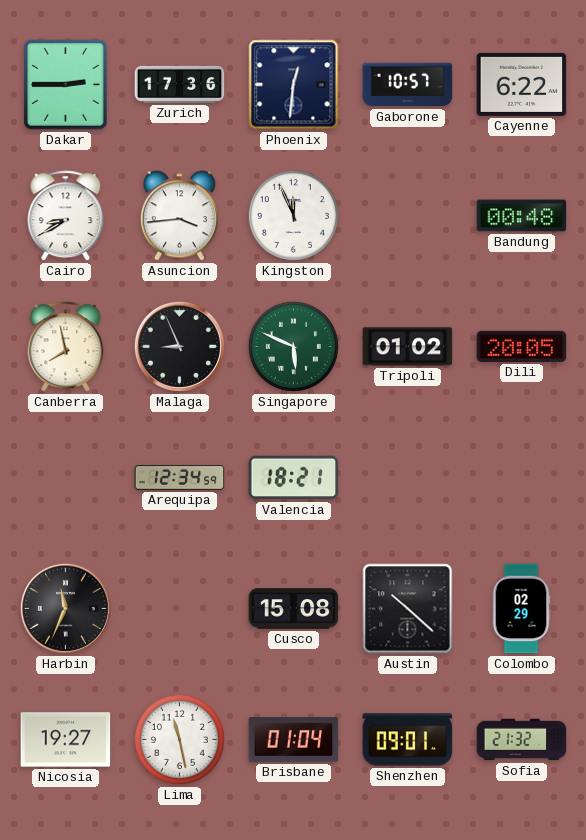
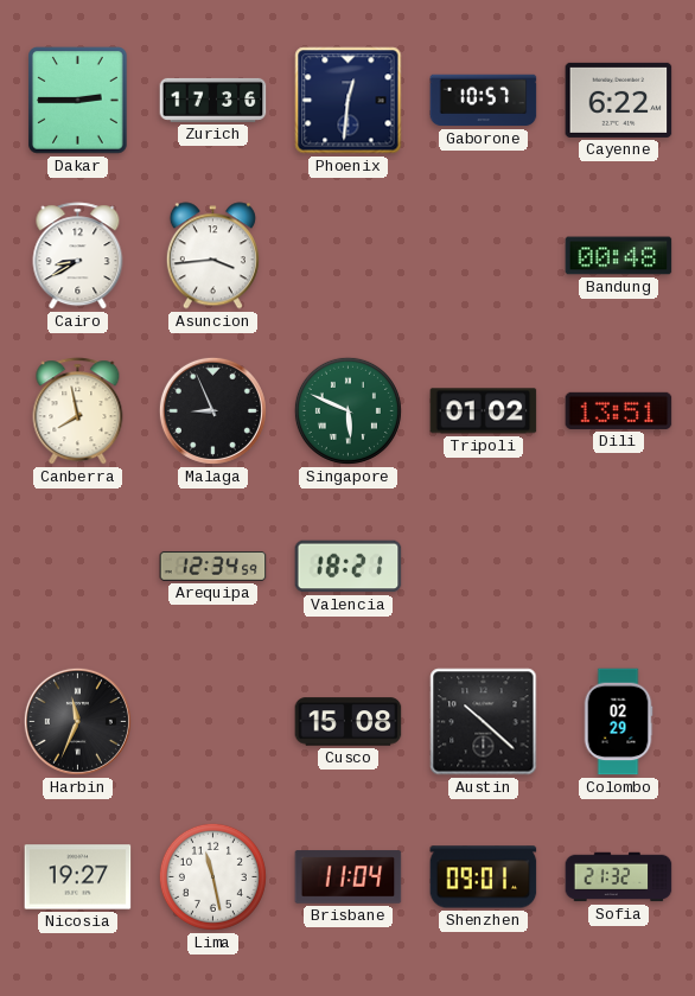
Kingston: 11:56 -> none
Dili: 20:05 -> 13:51
Brisbane: 01:04 -> 11:04
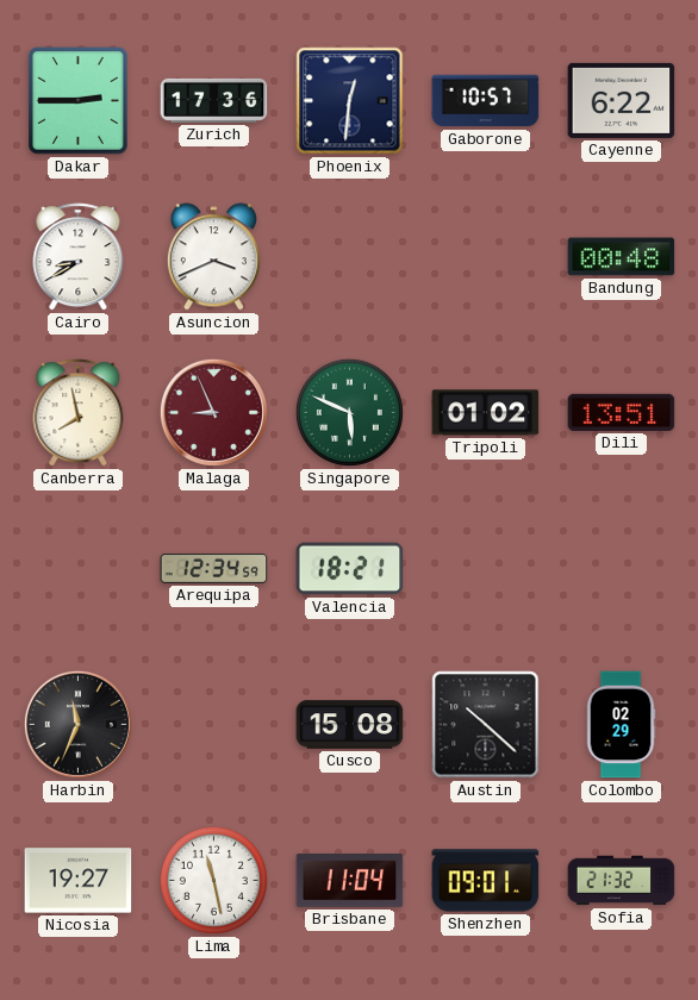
Asuncion: 3:44 -> 3:41
Malaga dial: black -> burgundy
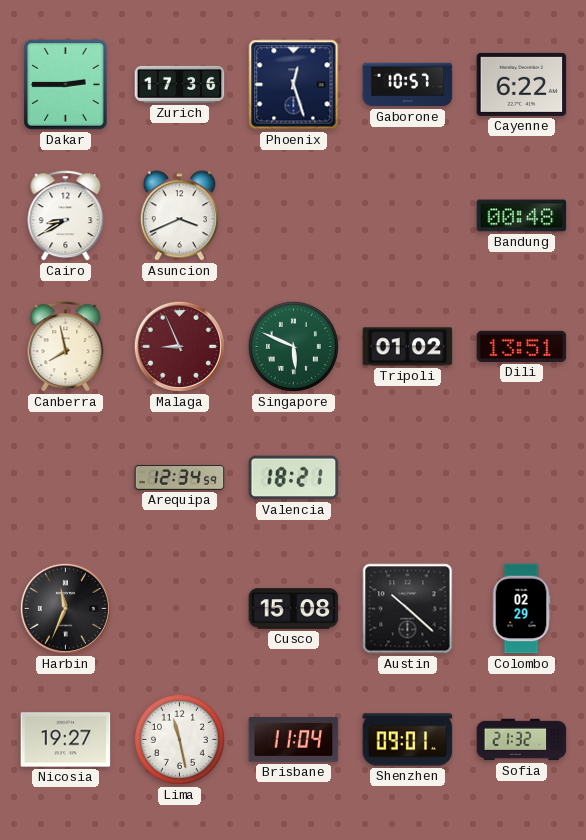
Phoenix: 12:31 -> 12:27
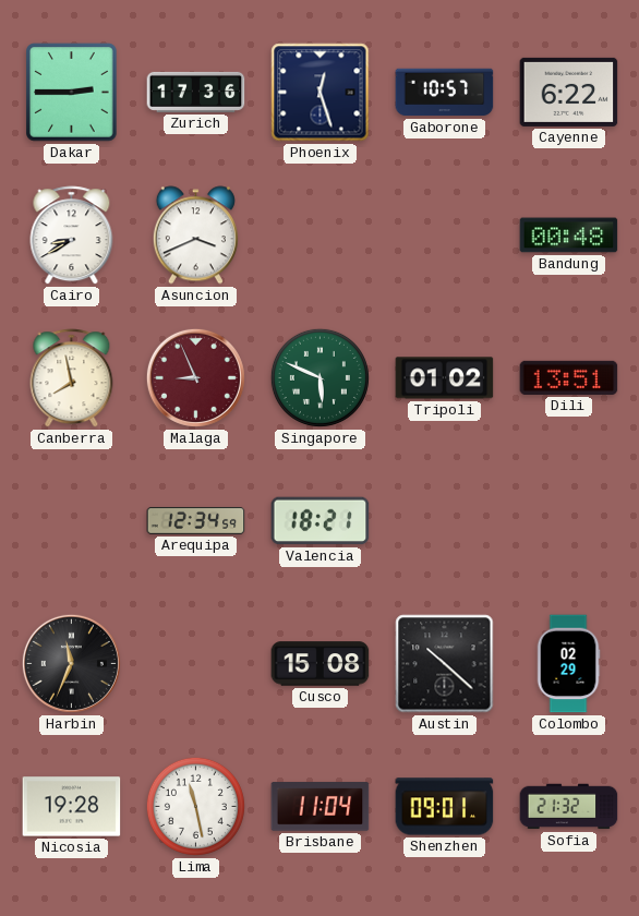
Nicosia: 19:27 -> 19:28
